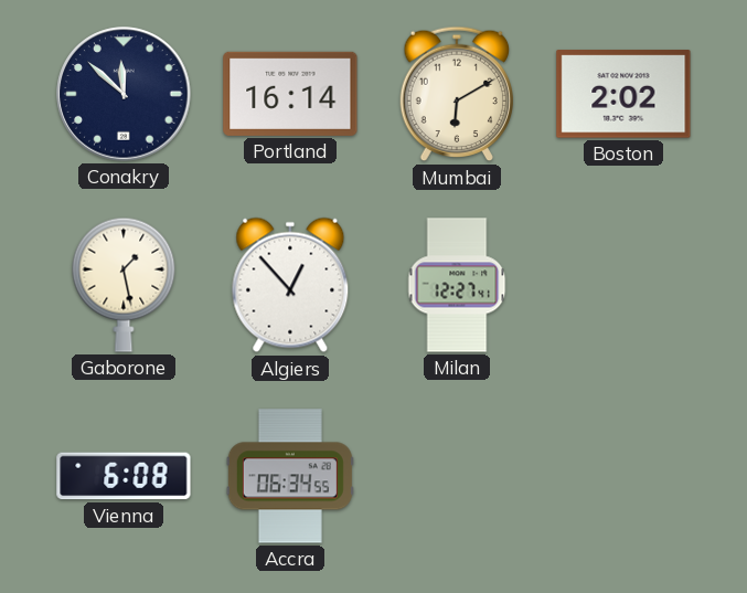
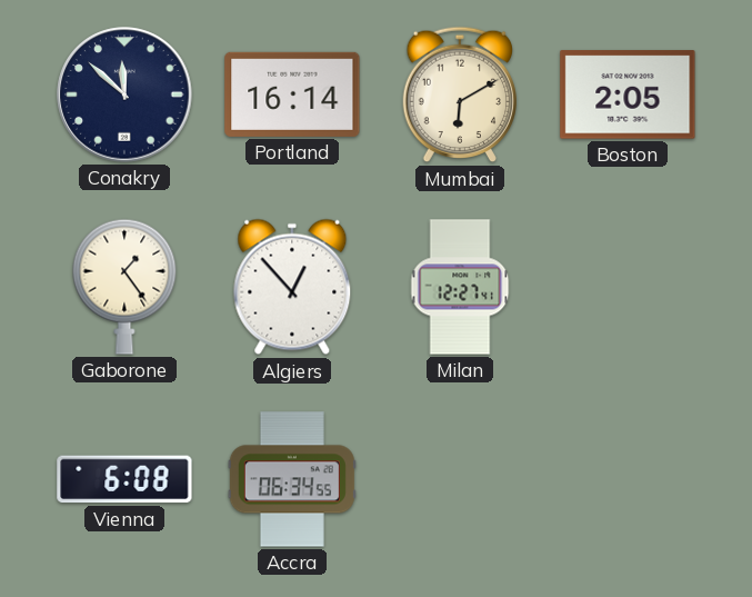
Boston: 2:02 -> 2:05
Gaborone: 1:28 -> 1:24
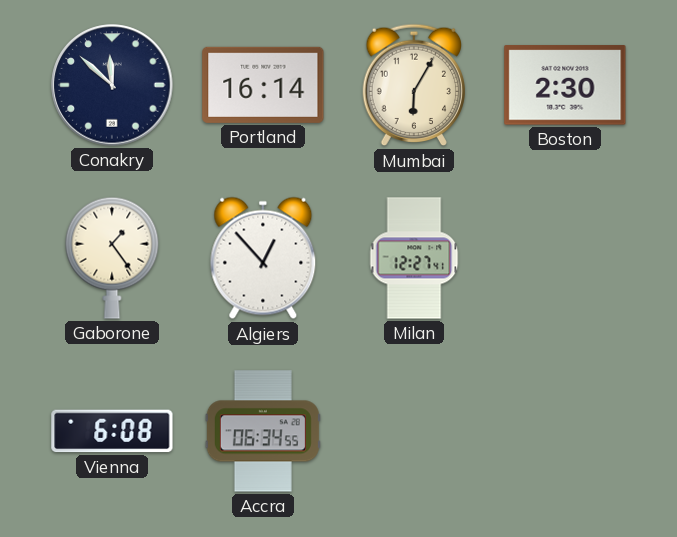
Mumbai: 6:10 -> 6:05
Boston: 2:05 -> 2:30
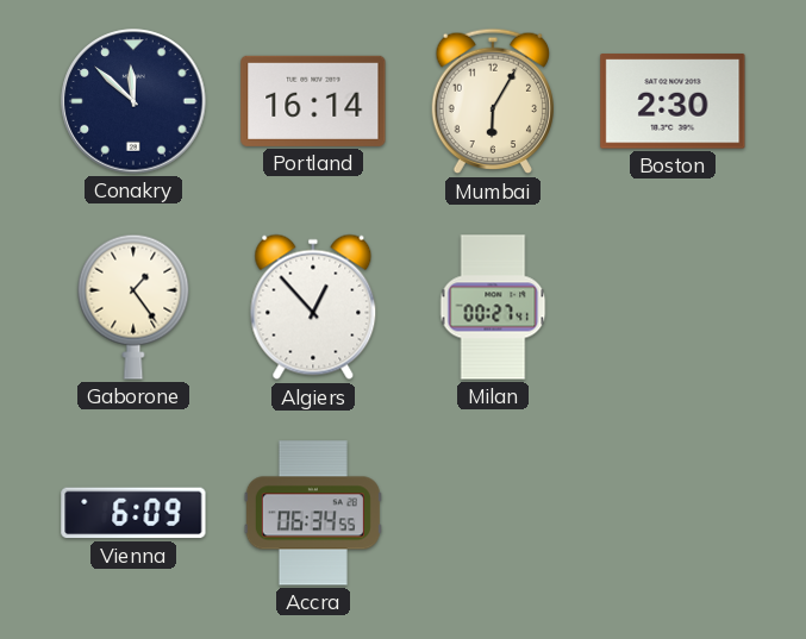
Milan: 12:27 -> 00:27
Vienna: 6:08 -> 6:09
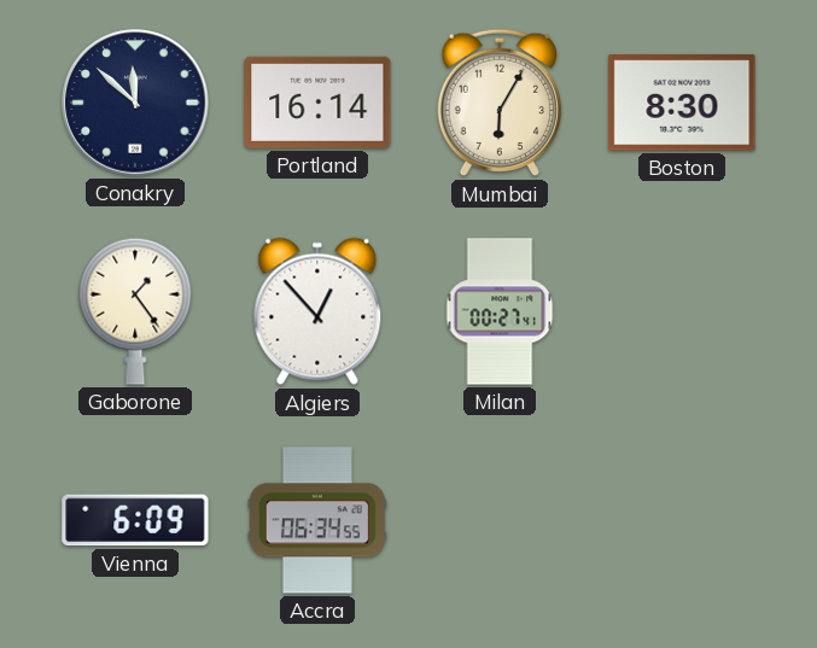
Boston: 2:30 -> 8:30
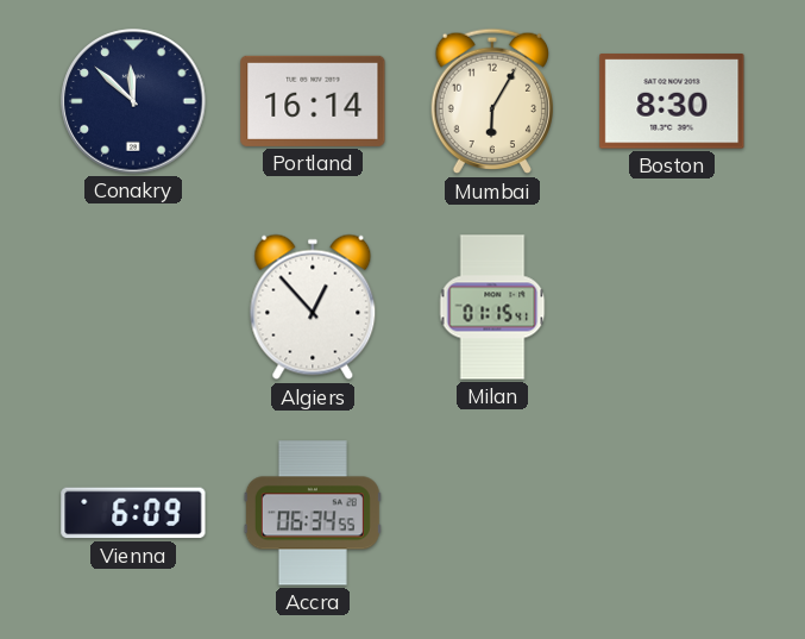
Gaborone: 1:24 -> none
Milan: 00:27 -> 01:15
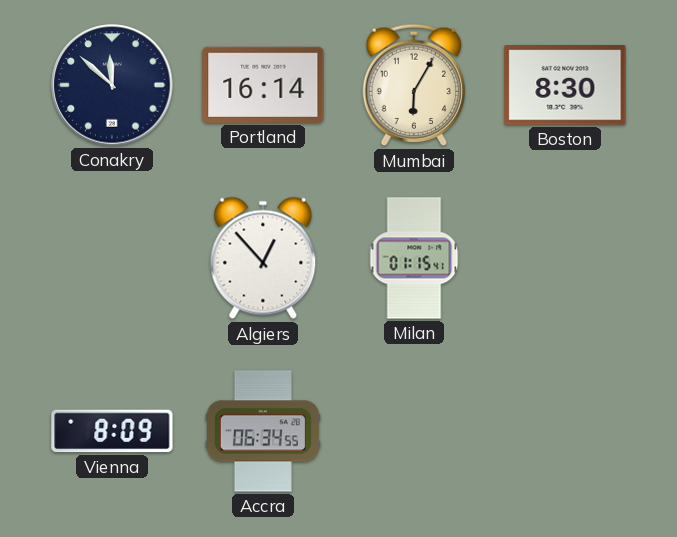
Vienna: 6:09 -> 8:09
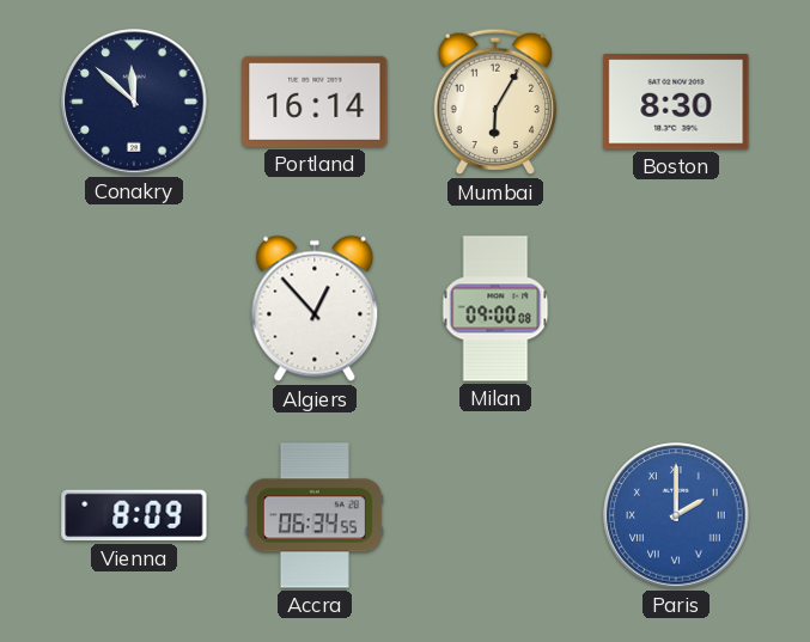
Milan: 01:15 -> 09:00
Paris: none -> 2:00
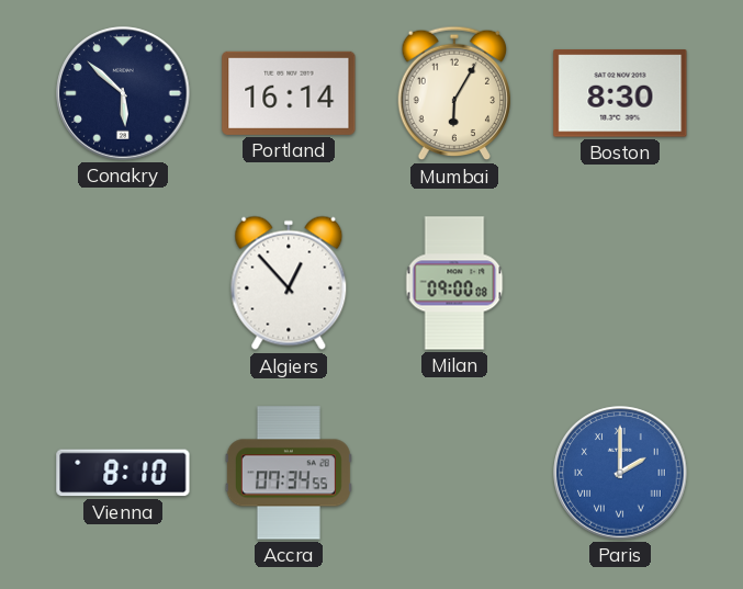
Conakry: 11:52 -> 5:52
Vienna: 8:09 -> 8:10
Accra: 06:34 -> 07:34
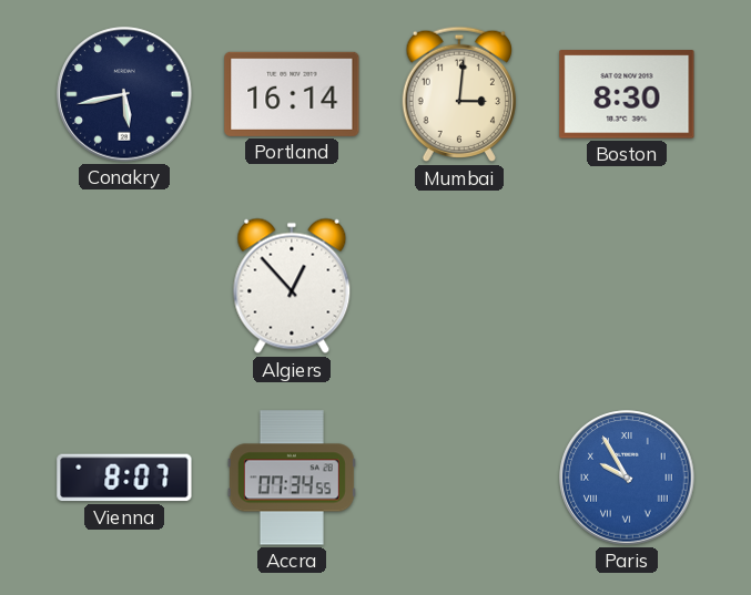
Conakry: 5:52 -> 5:43
Mumbai: 6:05 -> 3:01
Milan: 09:00 -> none
Vienna: 8:10 -> 8:07
Paris: 2:00 -> 9:55
